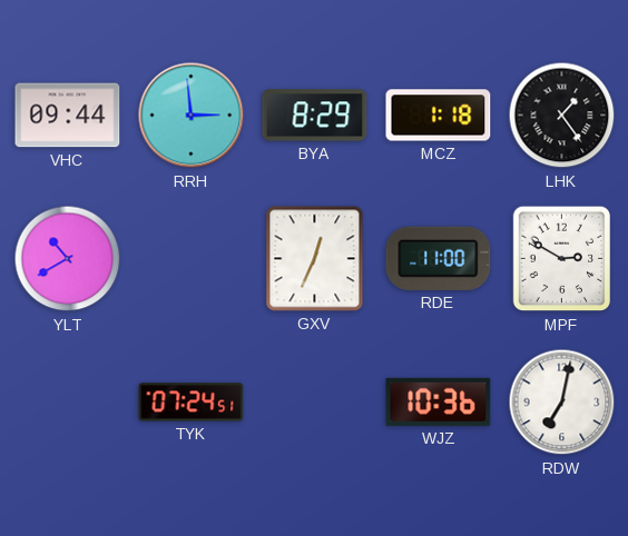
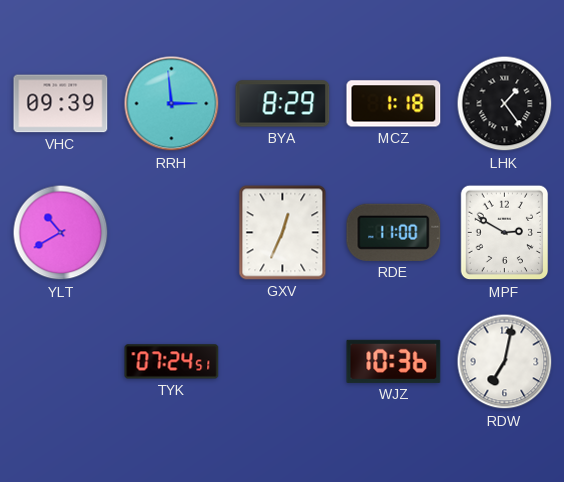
VHC: 09:44 -> 09:39
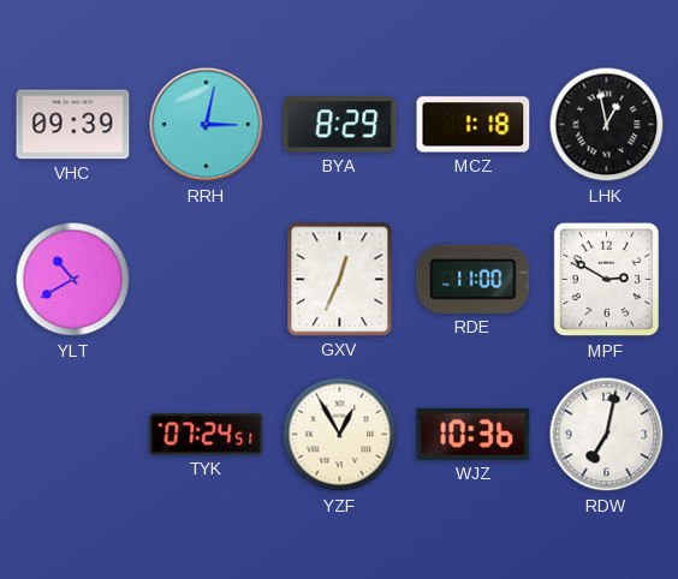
RRH: 2:59 -> 3:02
LHK: 1:24 -> 12:58
YZF: none -> 12:55
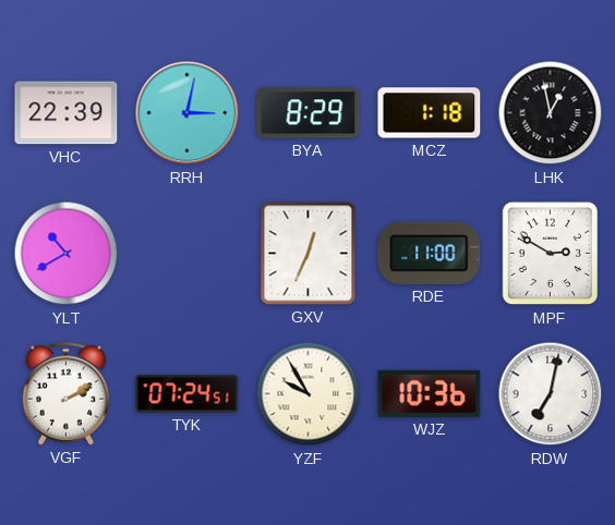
VHC: 09:39 -> 22:39
VGF: none -> 2:10
YZF: 12:55 -> 9:55
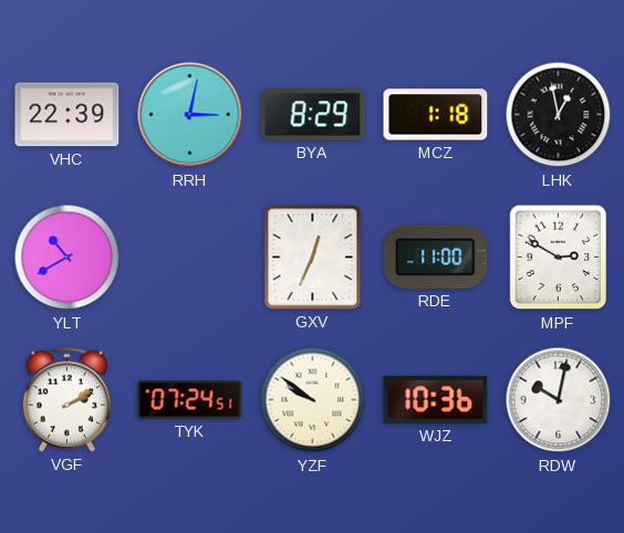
YZF: 9:55 -> 9:51
RDW: 7:02 -> 10:02
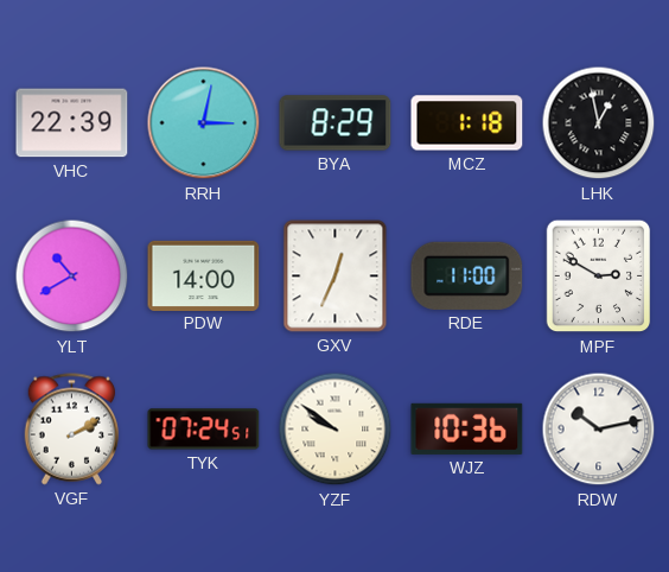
PDW: none -> 14:00
RDW: 10:02 -> 10:13
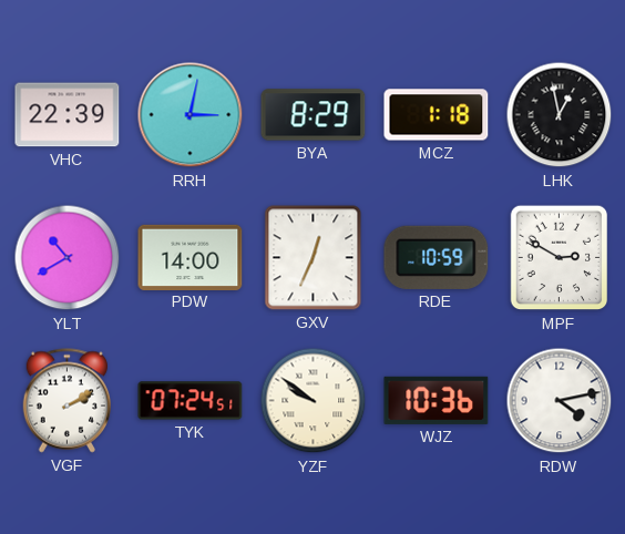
RDE: 11:00 -> 10:59
RDW: 10:13 -> 4:13
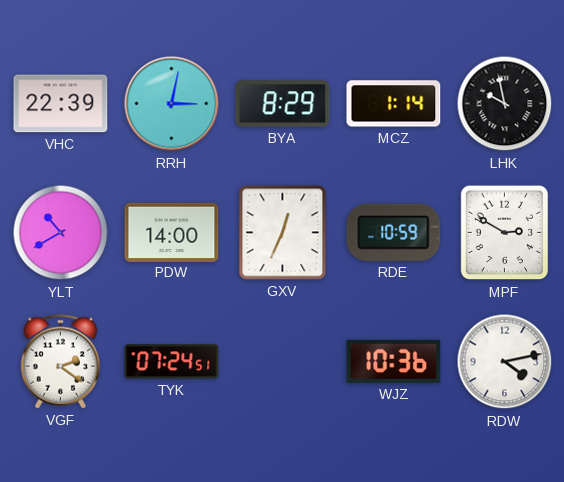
MCZ: 1:18 -> 1:14
LHK: 12:58 -> 9:58
VGF: 2:10 -> 2:21
YZF: 9:51 -> none
